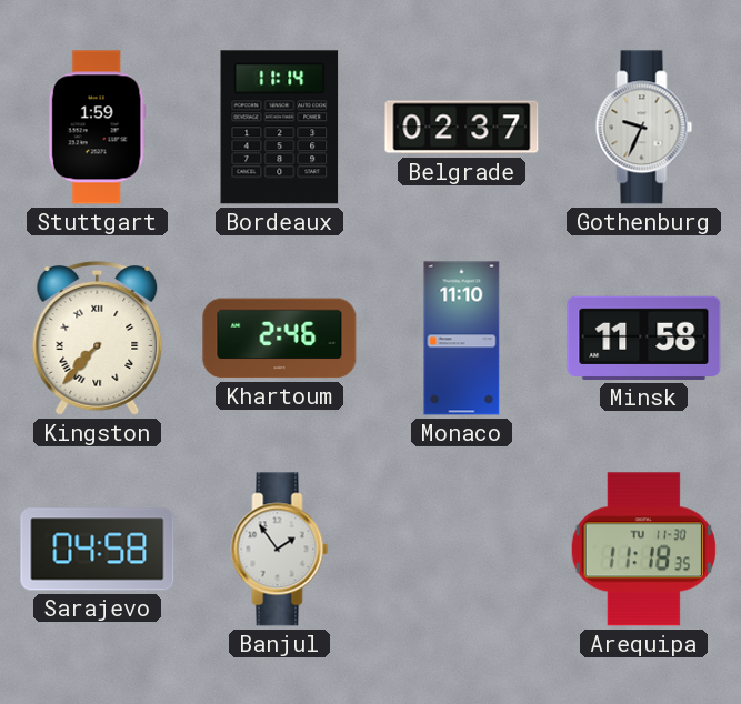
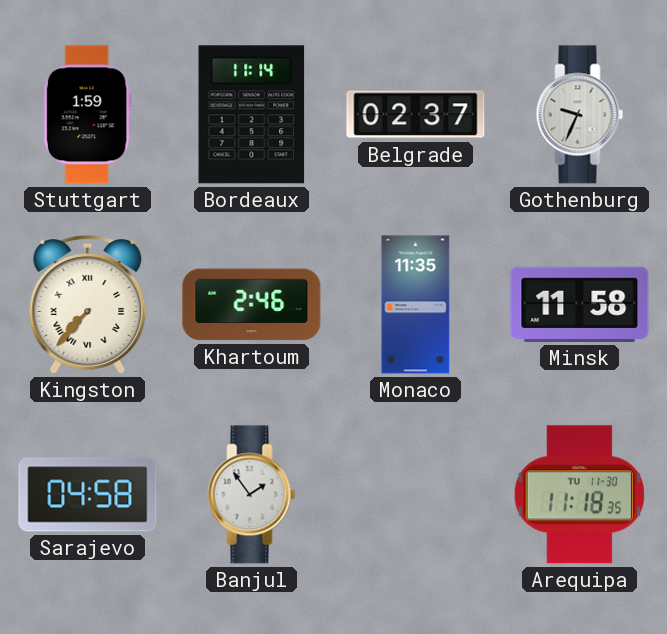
Monaco: 11:10 -> 11:35
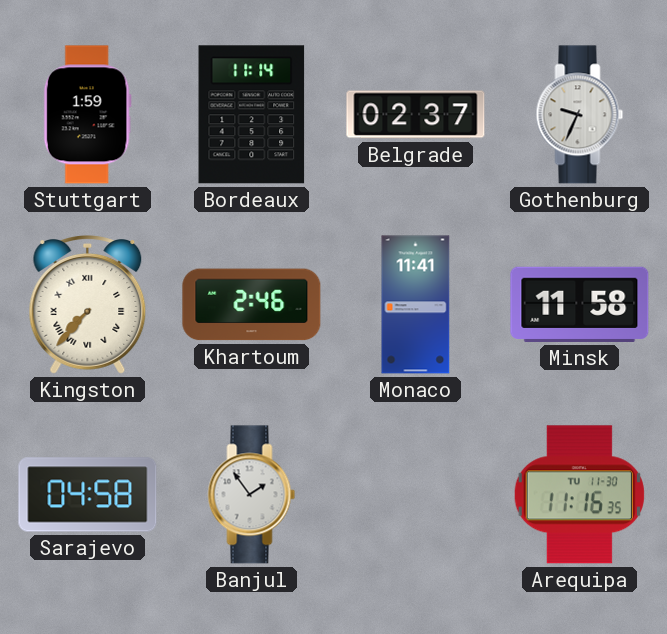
Monaco: 11:35 -> 11:41
Arequipa: 11:18 -> 11:16
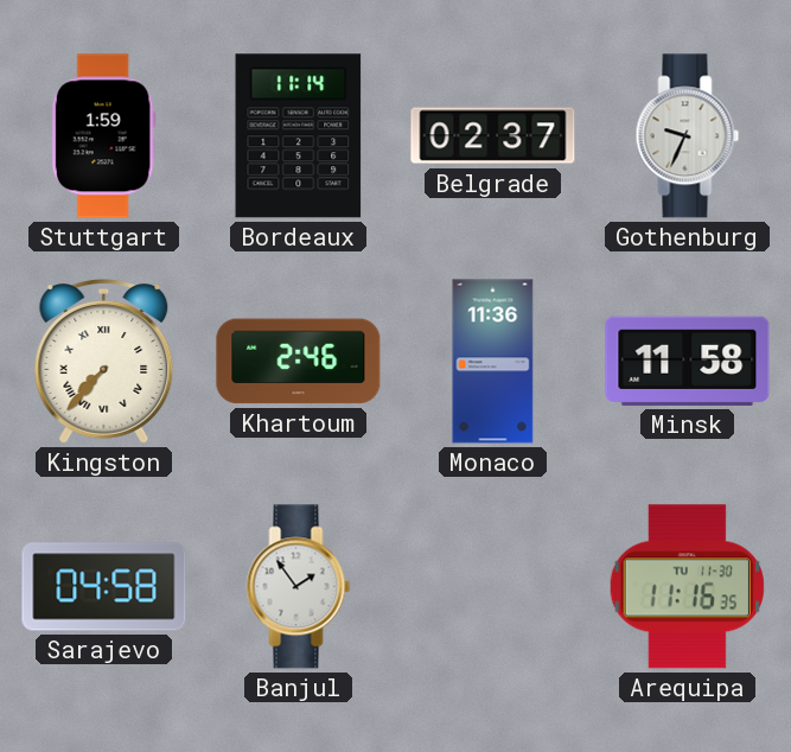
Monaco: 11:41 -> 11:36
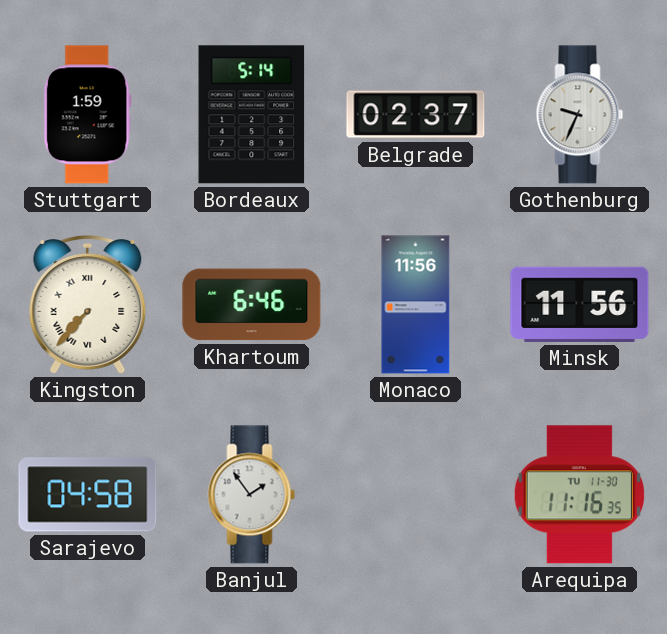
Bordeaux: 11:14 -> 5:14
Khartoum: 2:46 -> 6:46
Monaco: 11:36 -> 11:56
Minsk: 11:58 -> 11:56
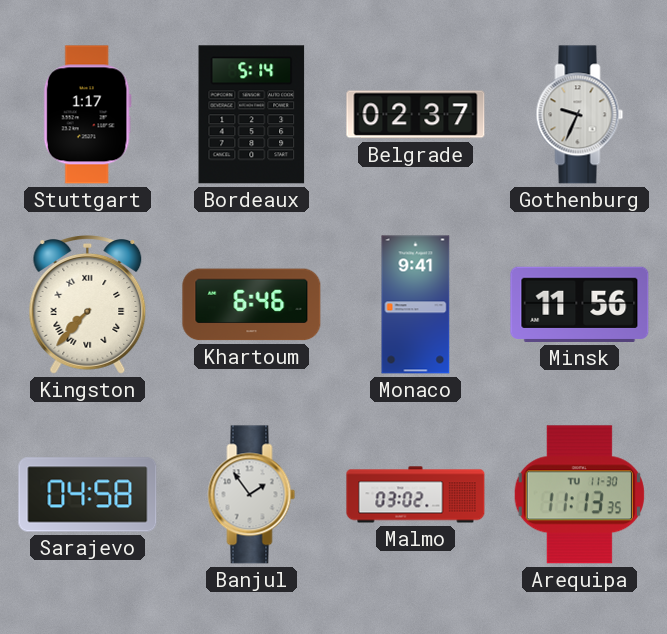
Stuttgart: 1:59 -> 1:17
Monaco: 11:56 -> 9:41
Malmo: none -> 03:02
Arequipa: 11:16 -> 11:13
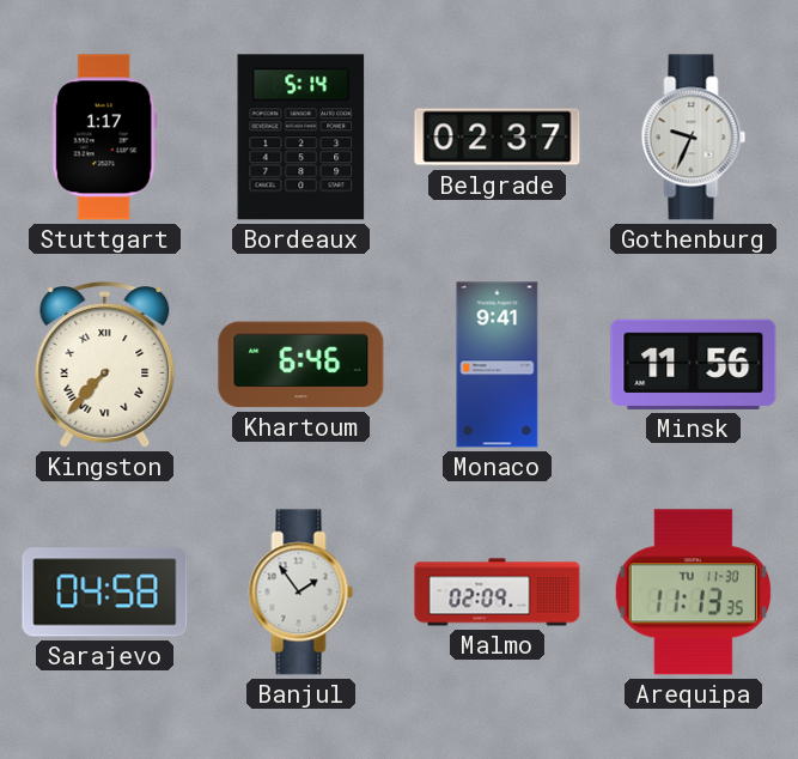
Malmo: 03:02 -> 02:09
